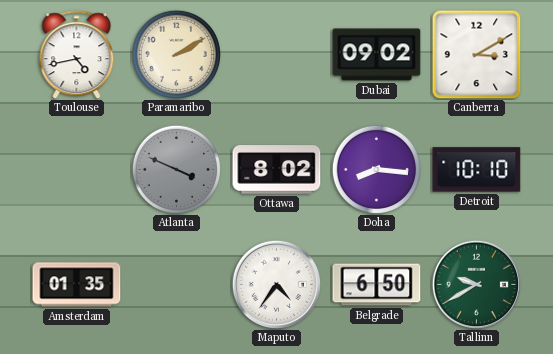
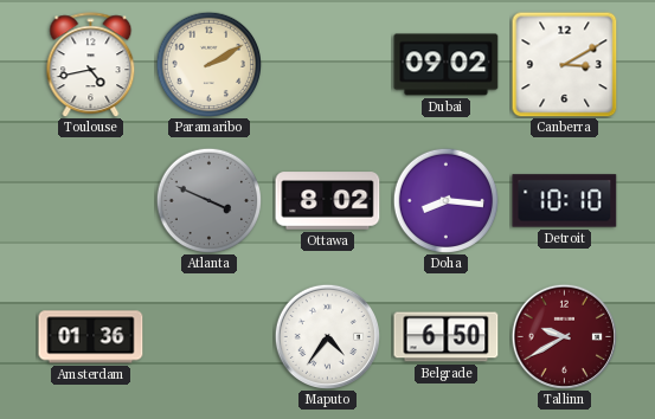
Amsterdam: 01:35 -> 01:36
Tallinn dial: green -> burgundy
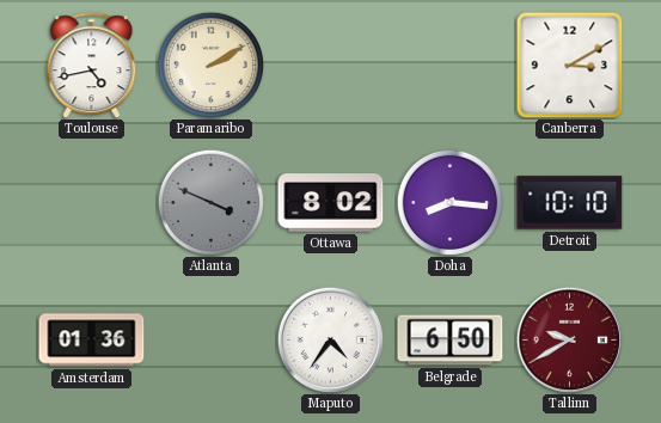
Dubai: 09:02 -> none
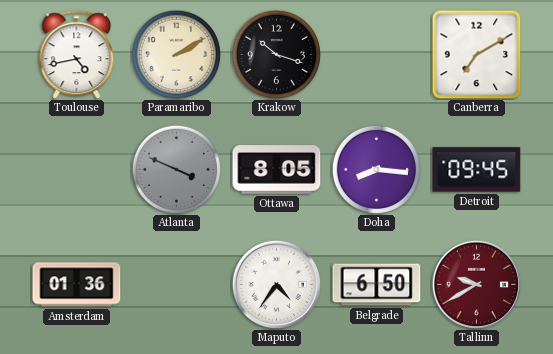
Krakow: none -> 10:18
Canberra: 3:10 -> 7:10
Ottawa: 8:02 -> 8:05
Detroit: 10:10 -> 09:45
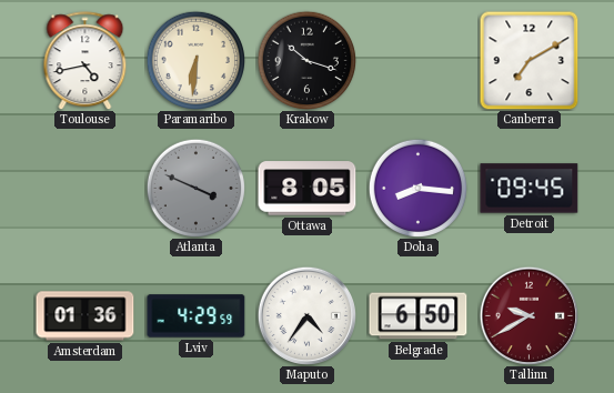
Paramaribo: 2:10 -> 6:31
Lviv: none -> 4:29
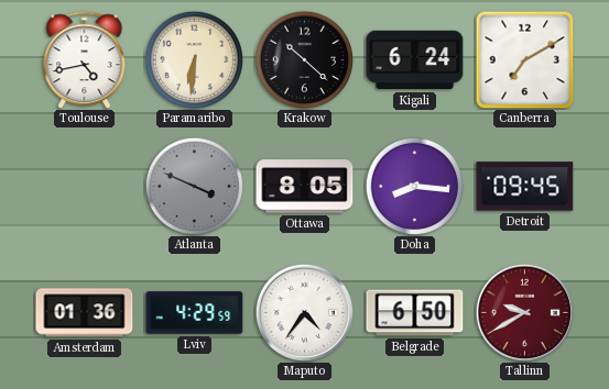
Krakow: 10:18 -> 10:22
Kigali: none -> 6:24
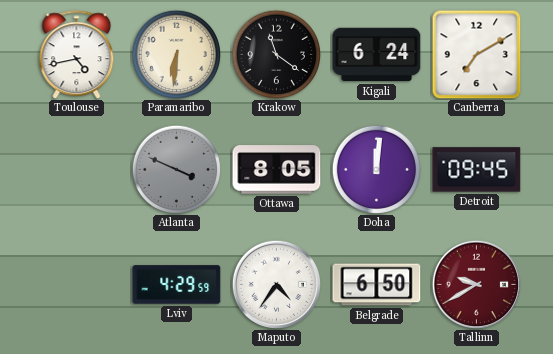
Krakow: 10:22 -> 11:21
Doha: 8:16 -> 12:01
Amsterdam: 01:36 -> none
